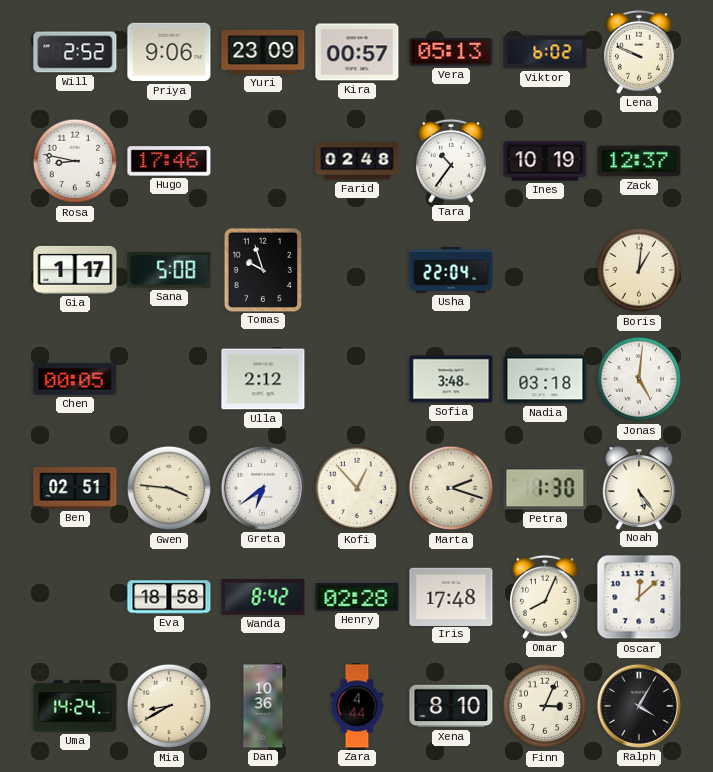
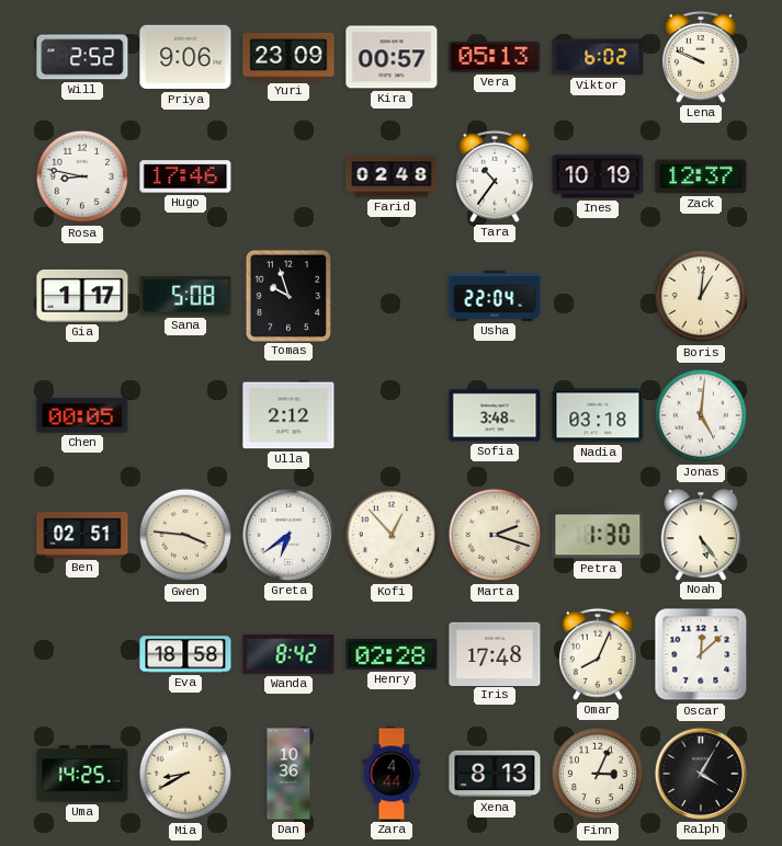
Uma: 14:24 -> 14:25
Xena: 8:10 -> 8:13
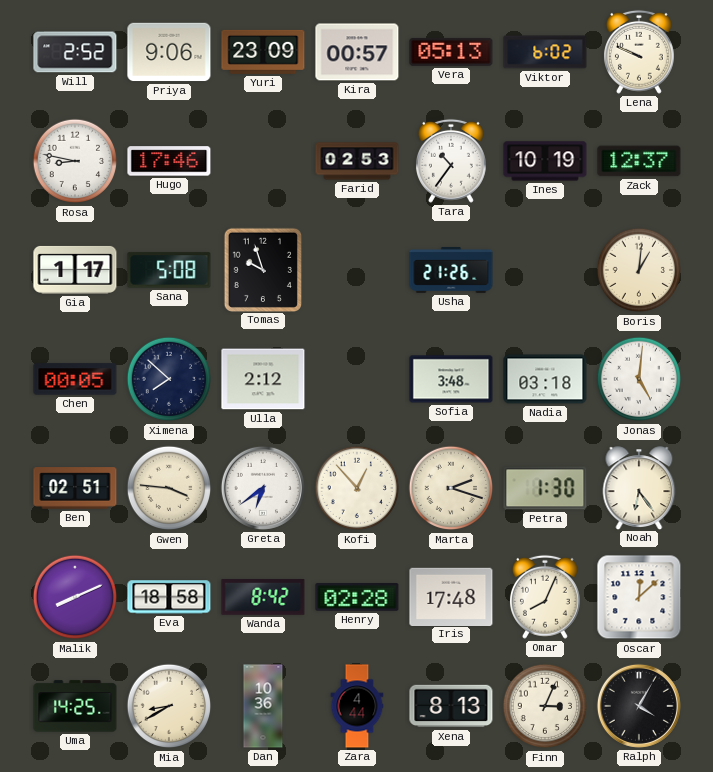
Farid: 02:48 -> 02:53
Usha: 22:04 -> 21:26
Ximena: none -> 7:52
Noah: 5:24 -> 6:24
Malik: none -> 8:11
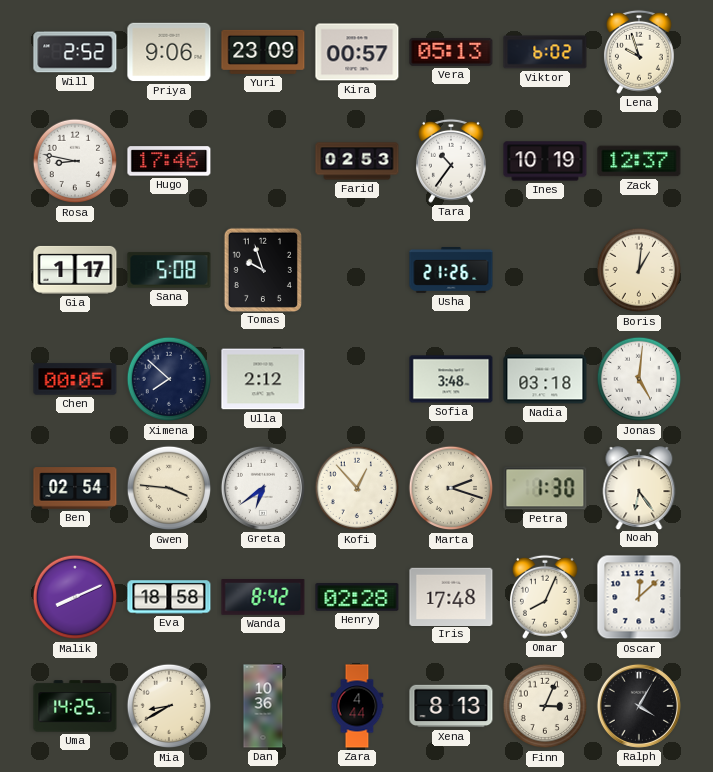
Lena: 9:49 -> 9:57
Ben: 02:51 -> 02:54
